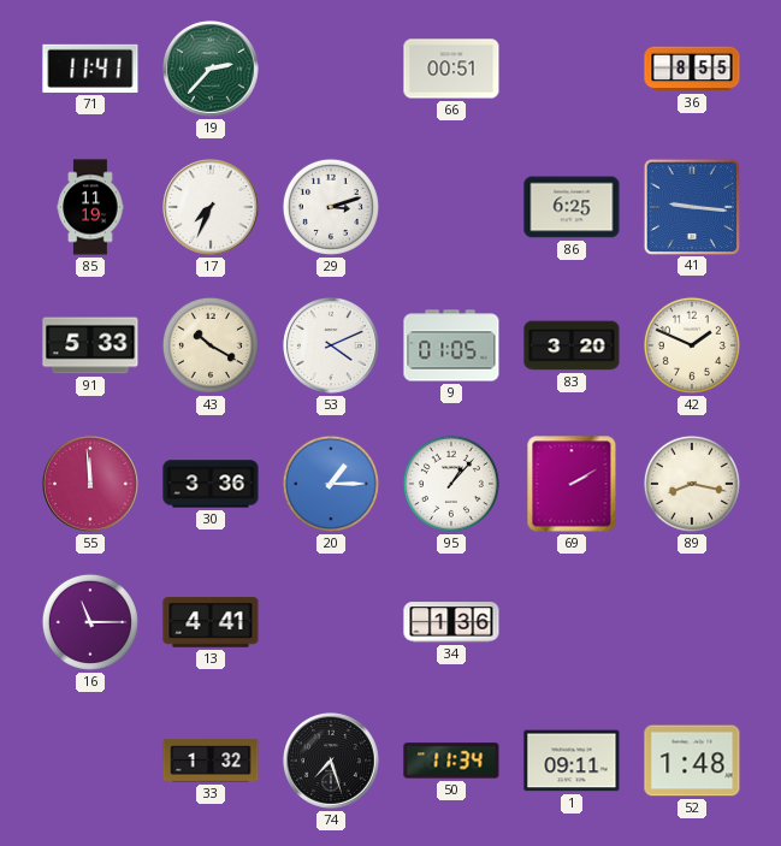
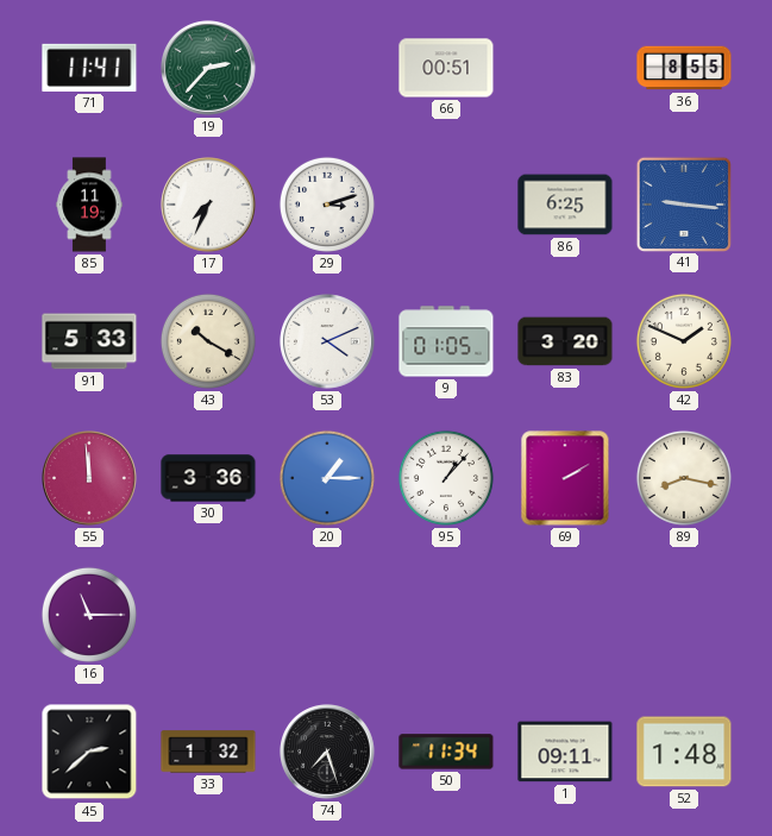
13: 4:41 -> none
34: 1:36 -> none
45: none -> 2:38
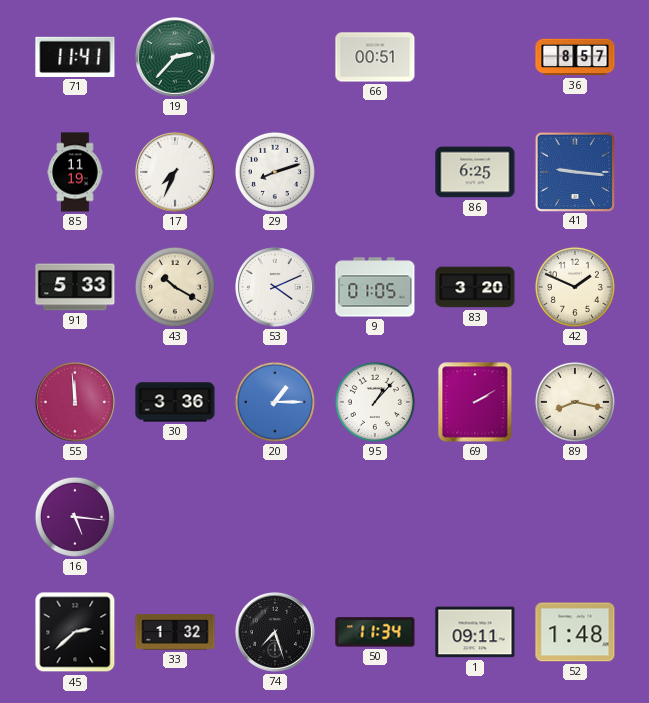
36: 8:55 -> 8:57
29: 3:12 -> 8:12
16: 11:15 -> 5:16
